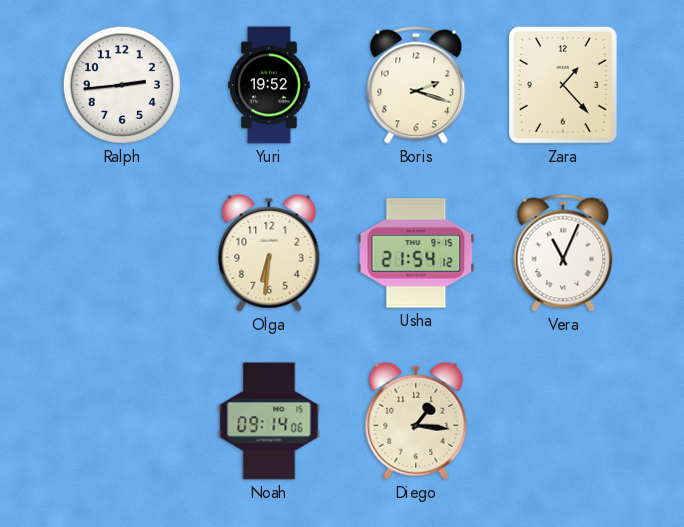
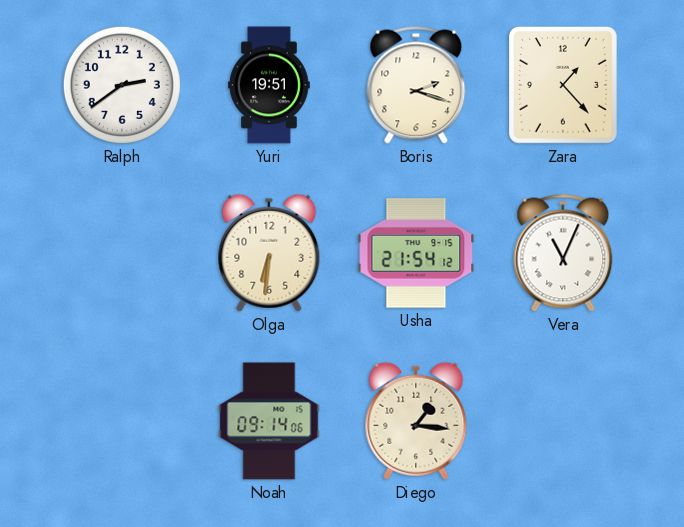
Ralph: 2:44 -> 2:39
Yuri: 19:52 -> 19:51
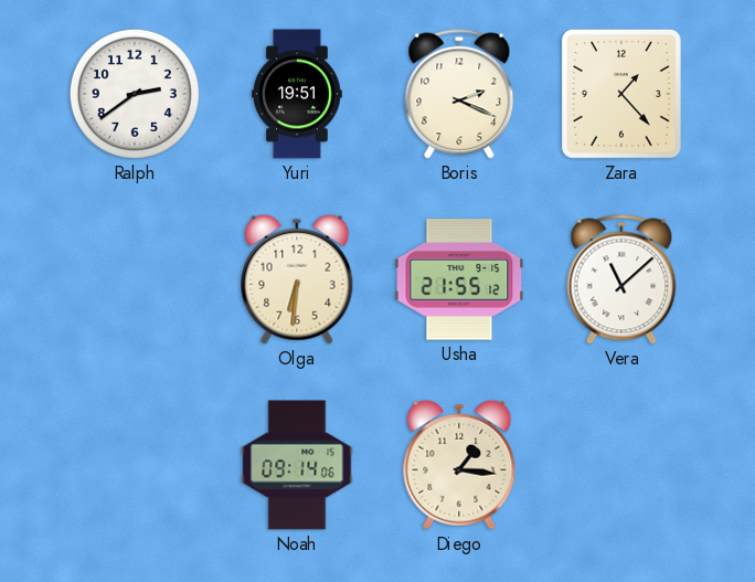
Boris: 2:18 -> 2:19
Usha: 21:54 -> 21:55
Vera: 11:04 -> 11:08
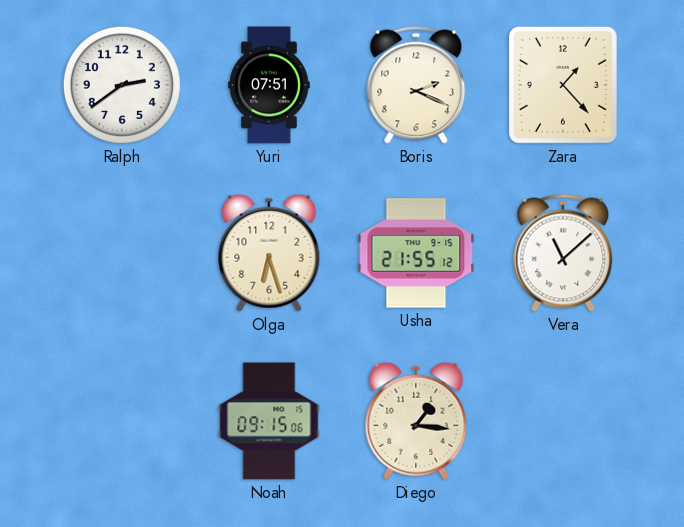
Yuri: 19:51 -> 07:51
Olga: 6:31 -> 6:27
Noah: 09:14 -> 09:15
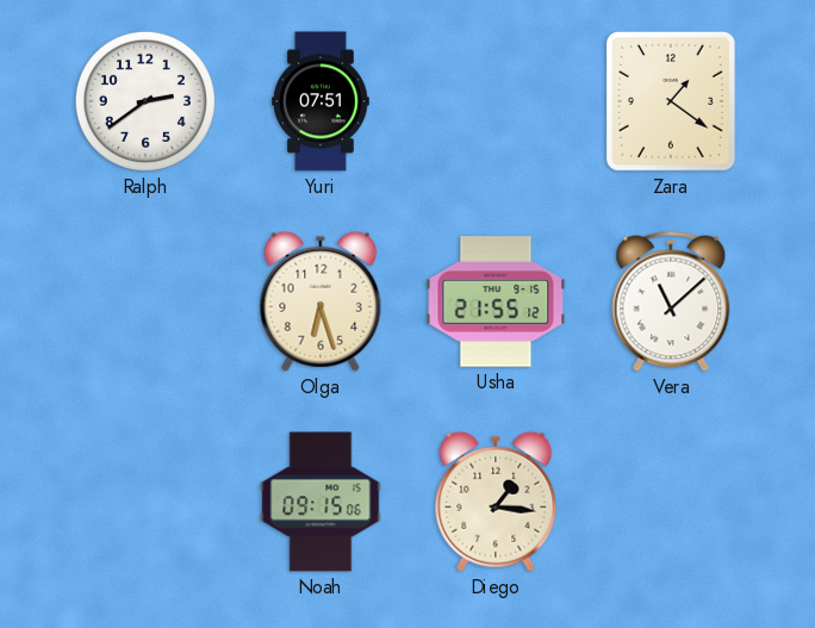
Boris: 2:19 -> none
Zara: 1:23 -> 1:21
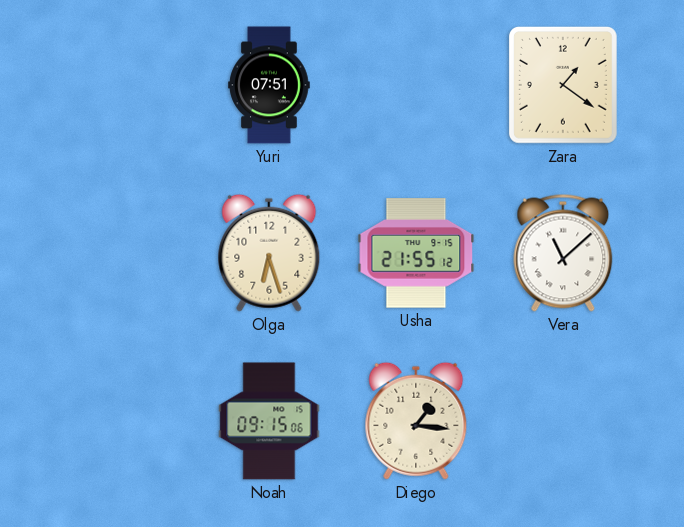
Ralph: 2:39 -> none
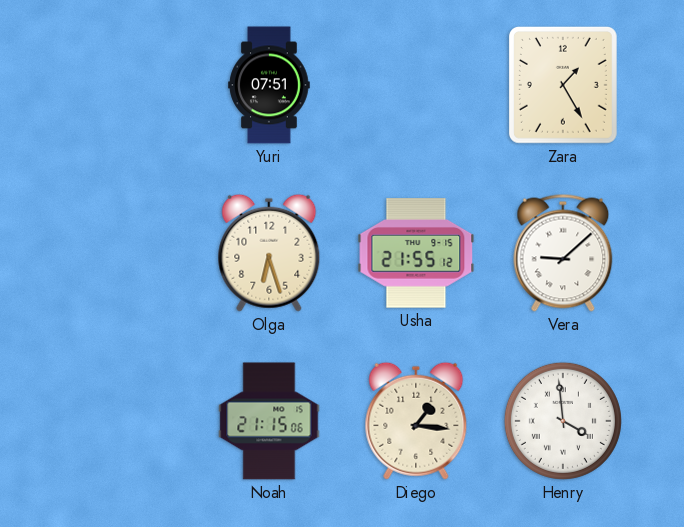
Zara: 1:21 -> 1:25
Vera: 11:08 -> 9:08
Noah: 09:15 -> 21:15
Henry: none -> 3:59
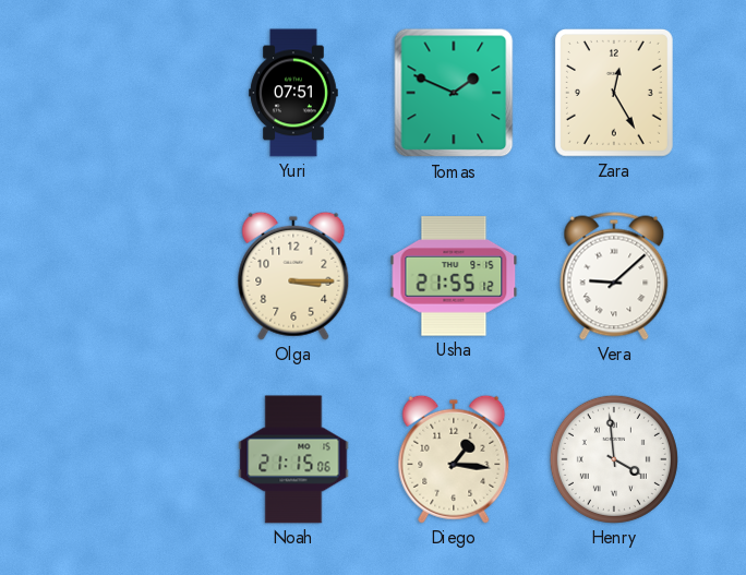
Tomas: none -> 1:49
Zara: 1:25 -> 12:25
Olga: 6:27 -> 3:15
